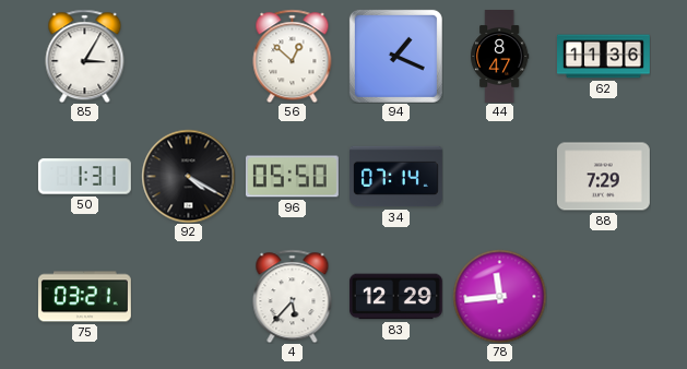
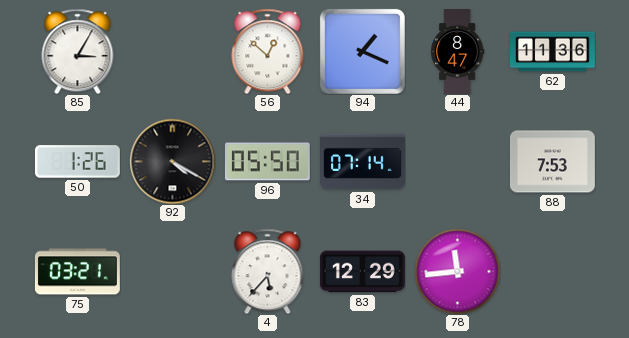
50: 1:31 -> 1:26
88: 7:29 -> 7:53
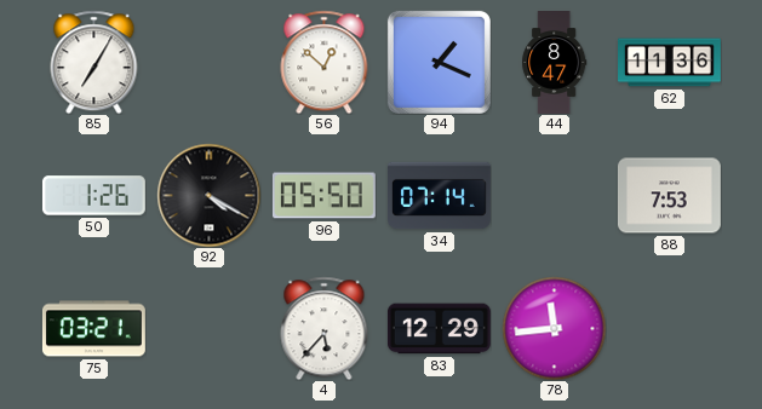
85: 3:05 -> 7:05
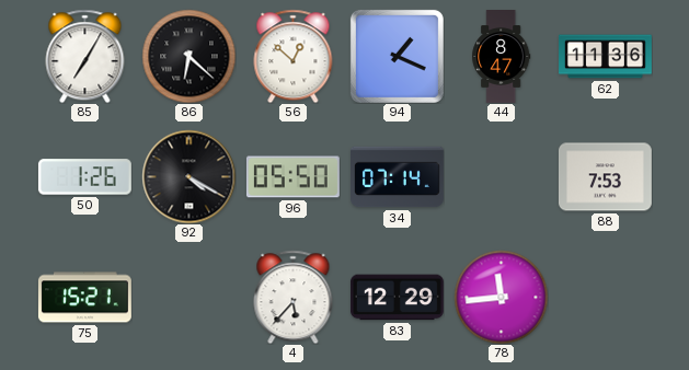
86: none -> 6:22
75: 03:21 -> 15:21
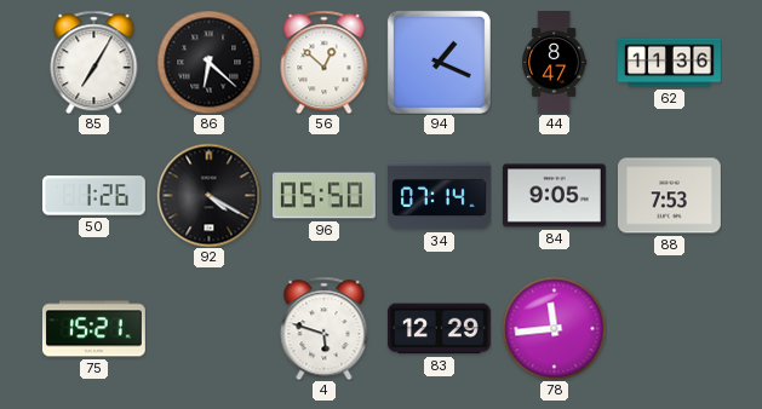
84: none -> 9:05
4: 5:37 -> 5:48
